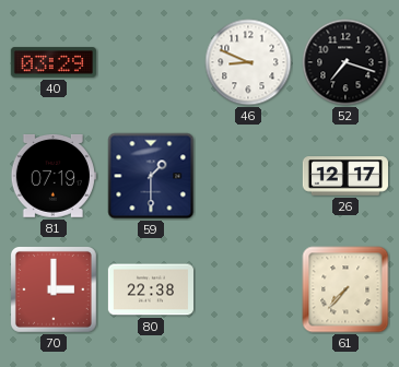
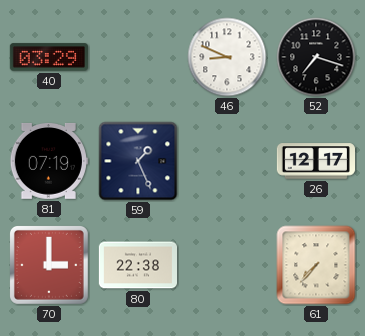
59: 1:30 -> 1:26
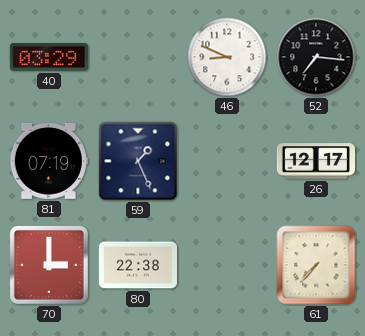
52: 7:18 -> 7:16
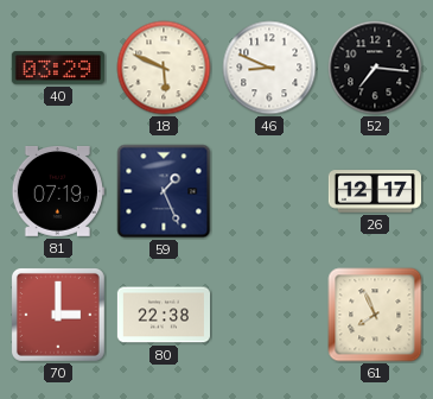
18: none -> 5:49
61: 7:37 -> 7:56
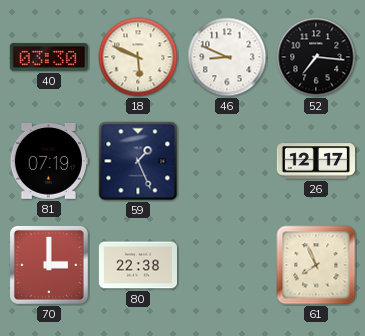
40: 03:29 -> 03:30
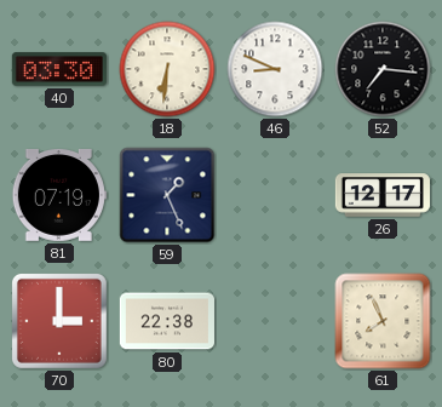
18: 5:49 -> 6:31
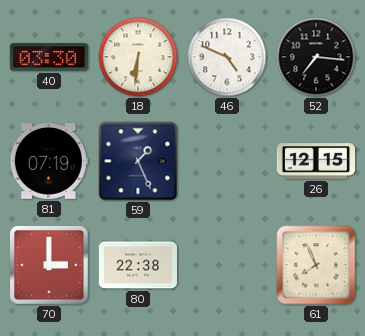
46: 8:49 -> 4:49
26: 12:17 -> 12:15
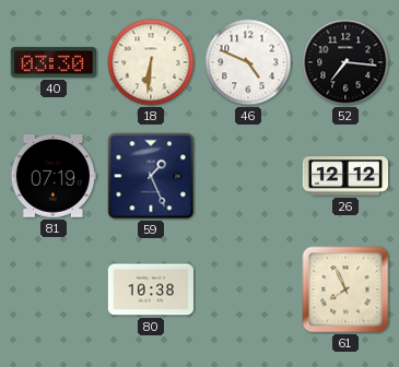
26: 12:15 -> 12:12
70: 3:00 -> none
80: 22:38 -> 10:38
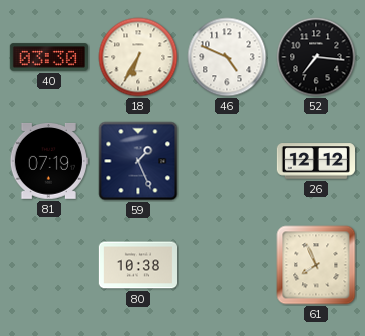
18: 6:31 -> 6:35
